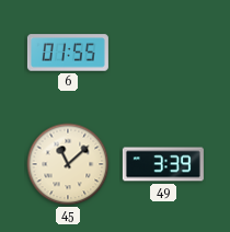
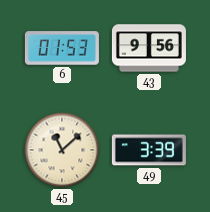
6: 01:55 -> 01:53
43: none -> 9:56
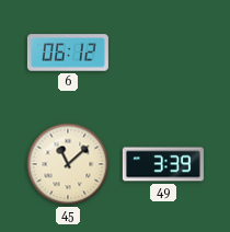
6: 01:53 -> 06:12
43: 9:56 -> none
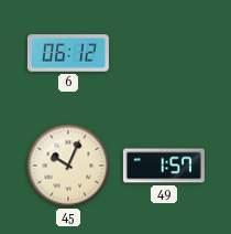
45: 11:08 -> 10:04
49: 3:39 -> 1:57
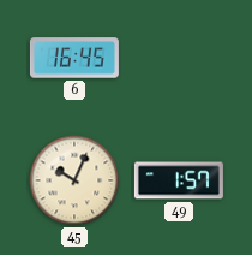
6: 06:12 -> 16:45
